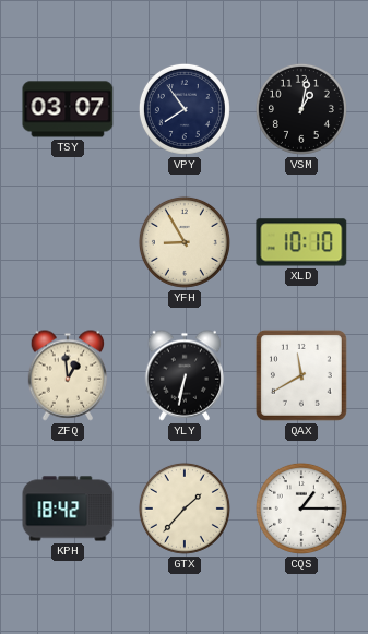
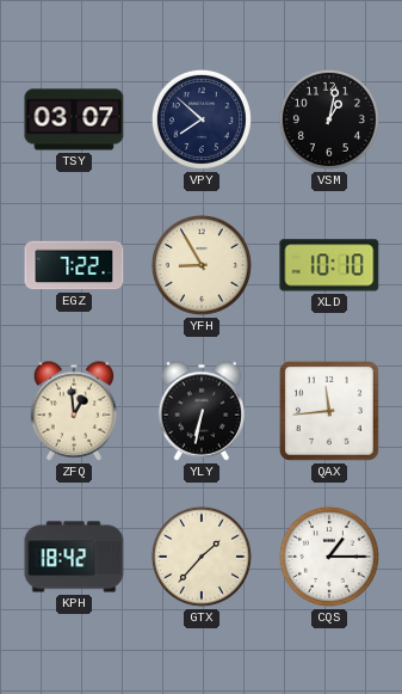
VPY: 7:54 -> 7:52
EGZ: none -> 7:22
QAX: 11:40 -> 11:44
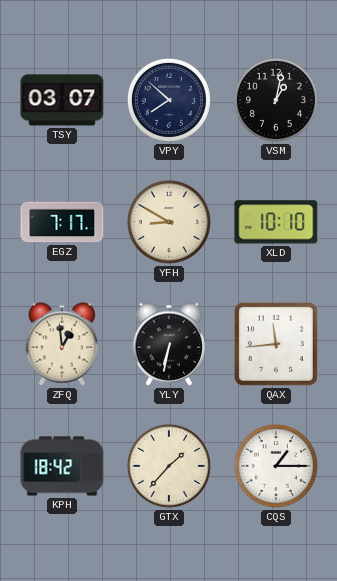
EGZ: 7:22 -> 7:17
YFH: 8:55 -> 8:50
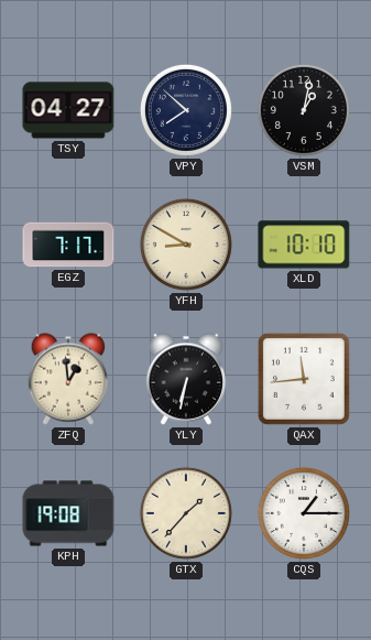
TSY: 03:07 -> 04:27
KPH: 18:42 -> 19:08
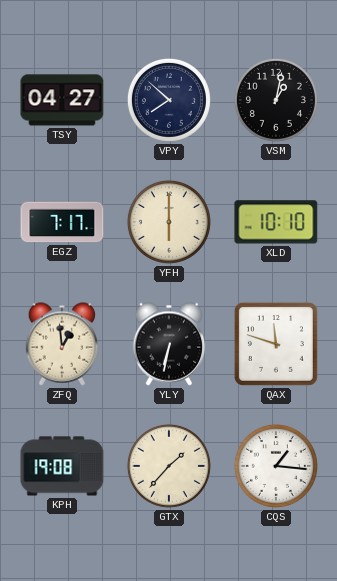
YFH: 8:50 -> 6:00
QAX: 11:44 -> 11:48
CQS: 1:15 -> 1:16
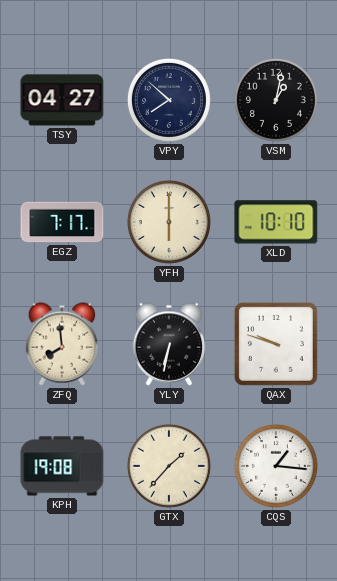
ZFQ: 12:59 -> 7:59
QAX: 11:48 -> 9:48
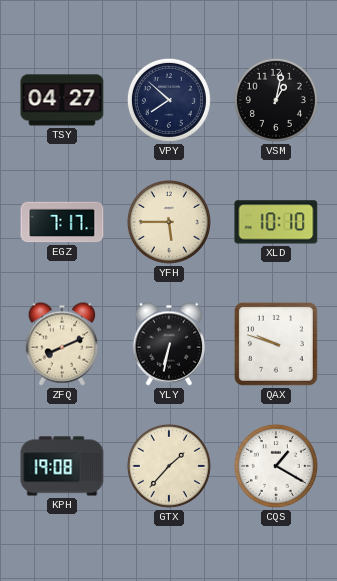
YFH: 6:00 -> 5:45
ZFQ: 7:59 -> 8:11
CQS: 1:16 -> 1:20
